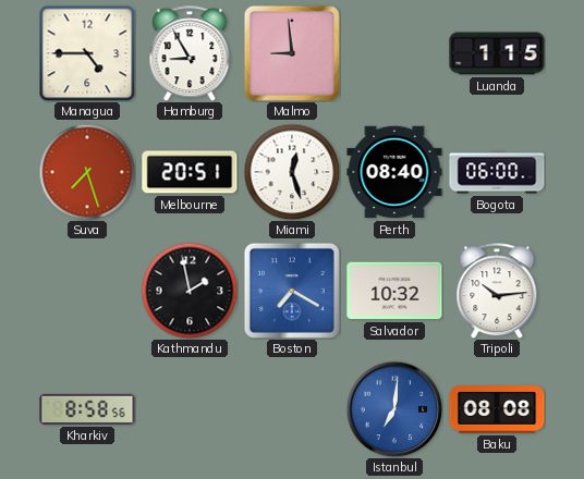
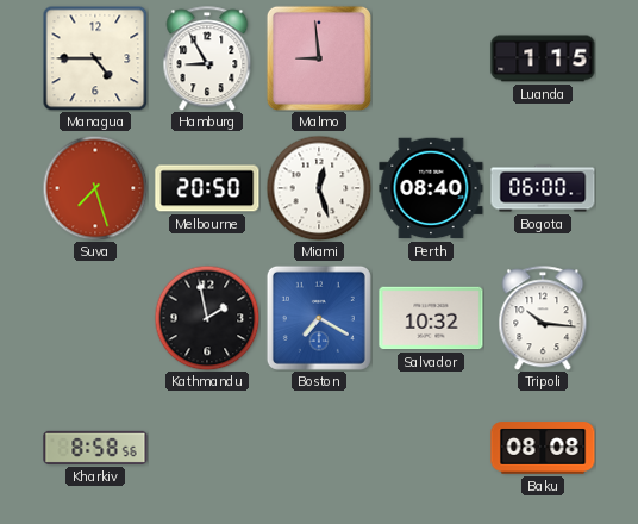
Melbourne: 20:51 -> 20:50
Tripoli: 10:14 -> 10:16
Istanbul: 7:01 -> none
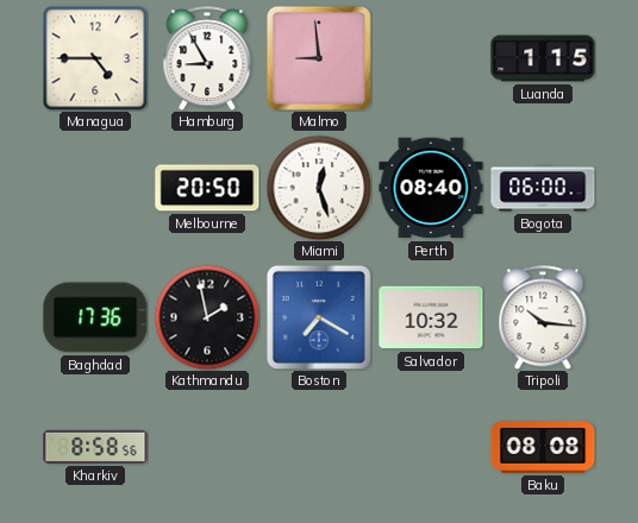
Suva: 7:27 -> none
Baghdad: none -> 17:36
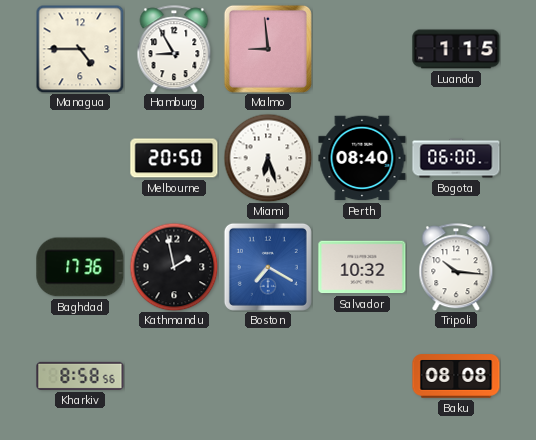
Miami: 12:27 -> 6:27
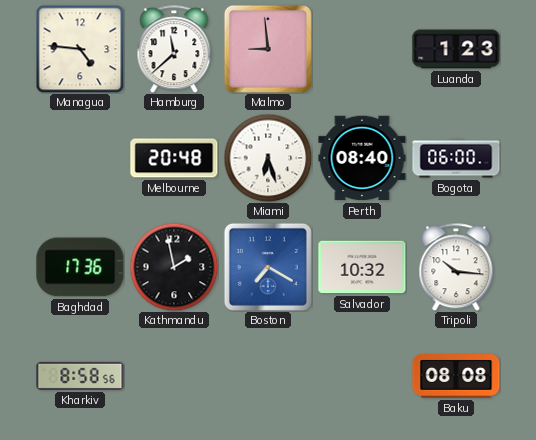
Managua: 4:45 -> 4:46
Hamburg: 8:55 -> 11:38
Luanda: 1:15 -> 1:23
Melbourne: 20:50 -> 20:48
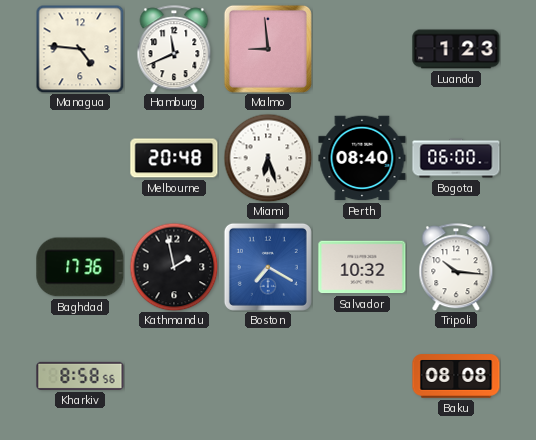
Hamburg: 11:38 -> 11:41
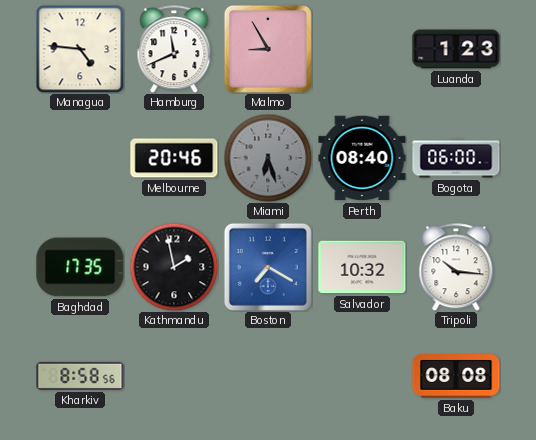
Malmo: 8:59 -> 8:55
Melbourne: 20:48 -> 20:46
Miami dial: white -> grey
Baghdad: 17:36 -> 17:35
